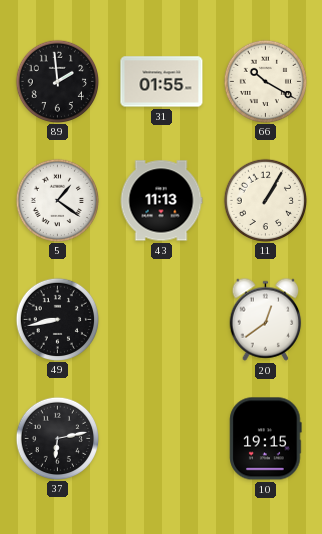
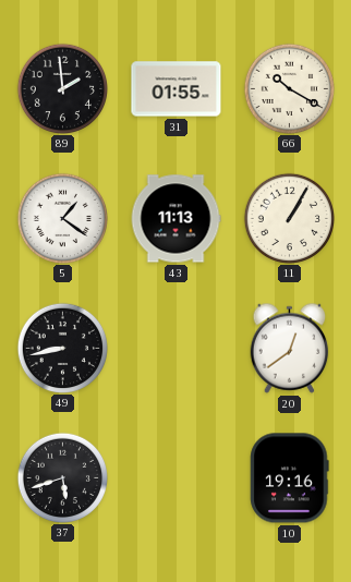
37: 6:13 -> 5:42
10: 19:15 -> 19:16
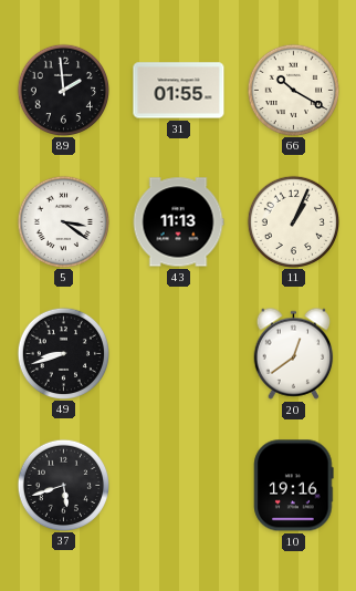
5: 1:21 -> 3:21
11: 1:05 -> 1:04
49: 8:43 -> 8:42
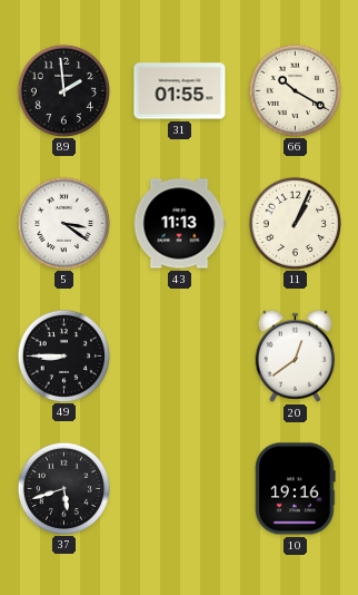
49: 8:42 -> 8:45
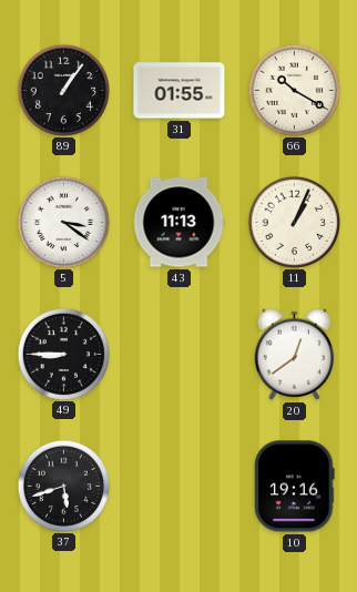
89: 1:59 -> 1:06
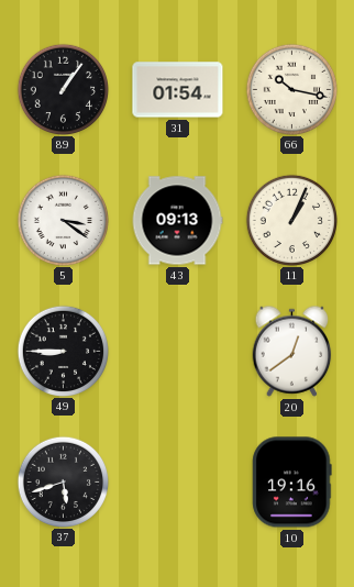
31: 01:55 -> 01:54
66: 10:20 -> 10:17
43: 11:13 -> 09:13
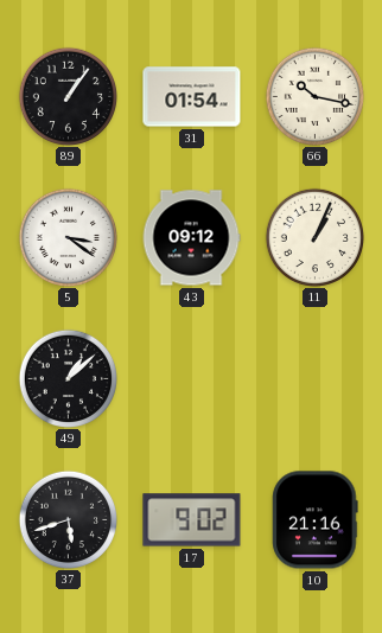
43: 09:13 -> 09:12
49: 8:45 -> 1:08
20: 12:39 -> none
17: none -> 9:02
10: 19:16 -> 21:16
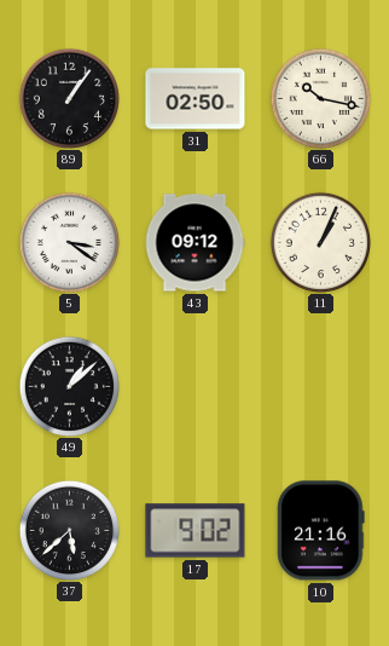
31: 01:54 -> 02:50
37: 5:42 -> 5:38
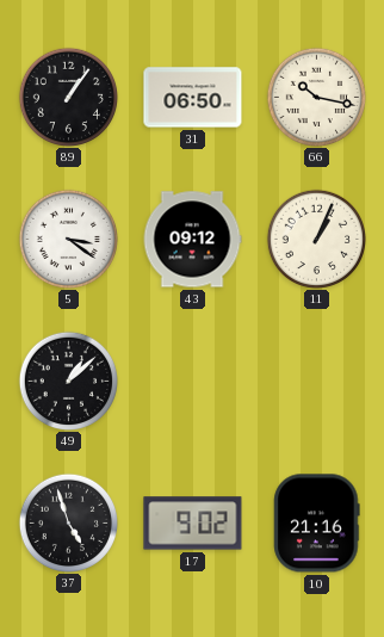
31: 02:50 -> 06:50
37: 5:38 -> 4:57
